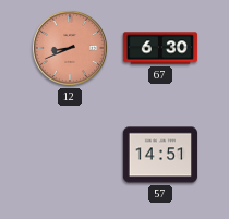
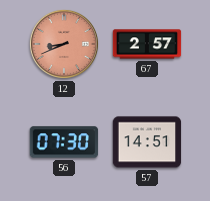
67: 6:30 -> 2:57
56: none -> 07:30
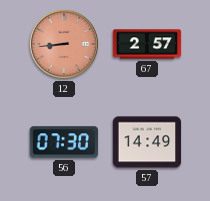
12: 8:41 -> 8:44
57: 14:51 -> 14:49
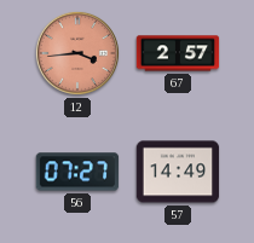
12: 8:44 -> 3:44
56: 07:30 -> 07:27
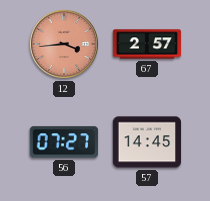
57: 14:49 -> 14:45
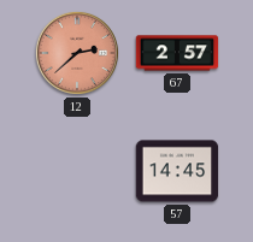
12: 3:44 -> 2:38
56: 07:27 -> none
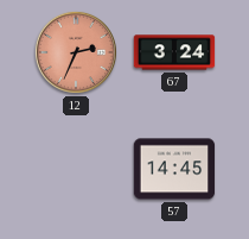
12: 2:38 -> 2:34
67: 2:57 -> 3:24
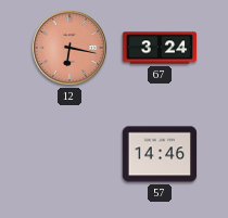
12: 2:34 -> 6:17
57: 14:45 -> 14:46
